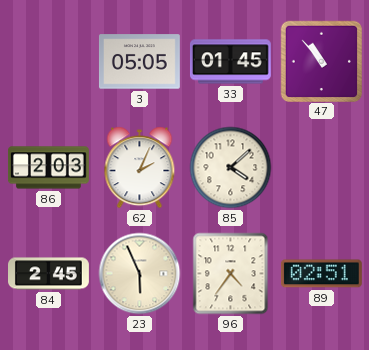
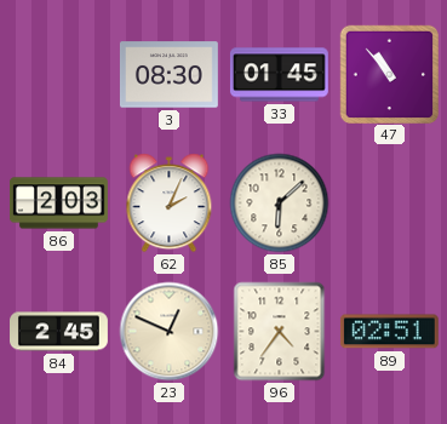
3: 05:05 -> 08:30
85: 4:08 -> 6:08
23: 5:56 -> 12:49
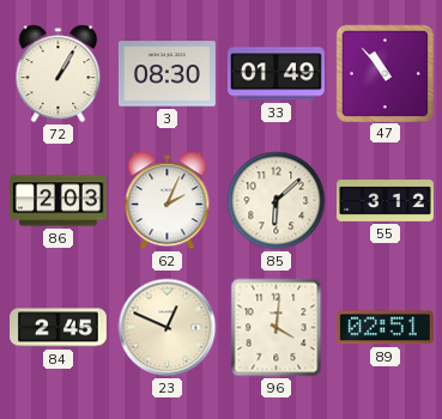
72: none -> 1:05
33: 01:45 -> 01:49
55: none -> 3:12
96: 4:36 -> 4:01
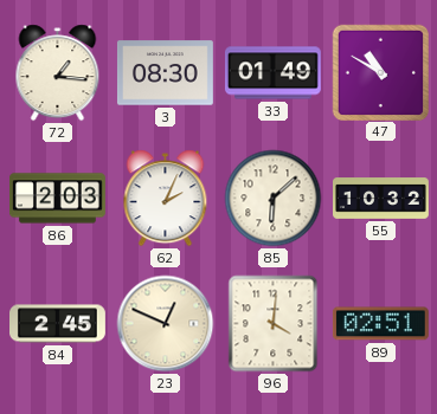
72: 1:05 -> 1:16
47: 10:53 -> 10:50
55: 3:12 -> 10:32
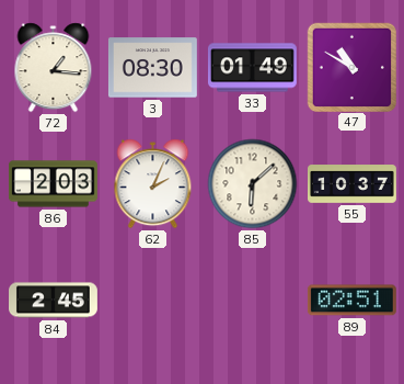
55: 10:32 -> 10:37
23: 12:49 -> none
96: 4:01 -> none
